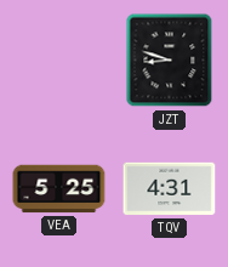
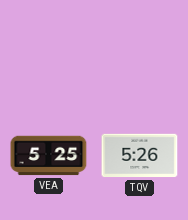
JZT: 8:48 -> none
TQV: 4:31 -> 5:26
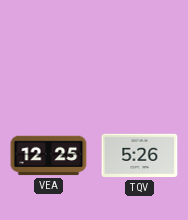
VEA: 5:25 -> 12:25
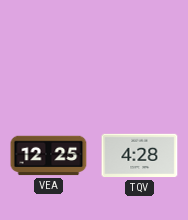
TQV: 5:26 -> 4:28
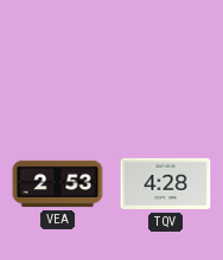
VEA: 12:25 -> 2:53
